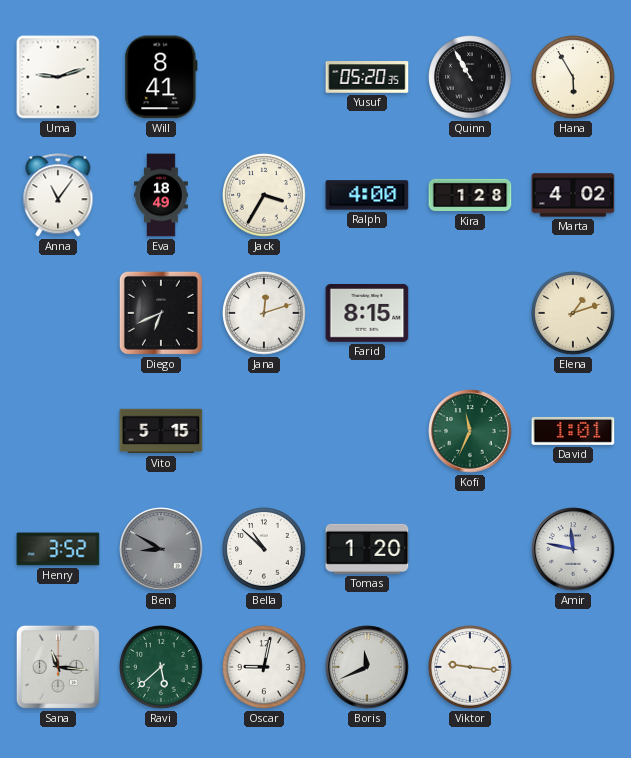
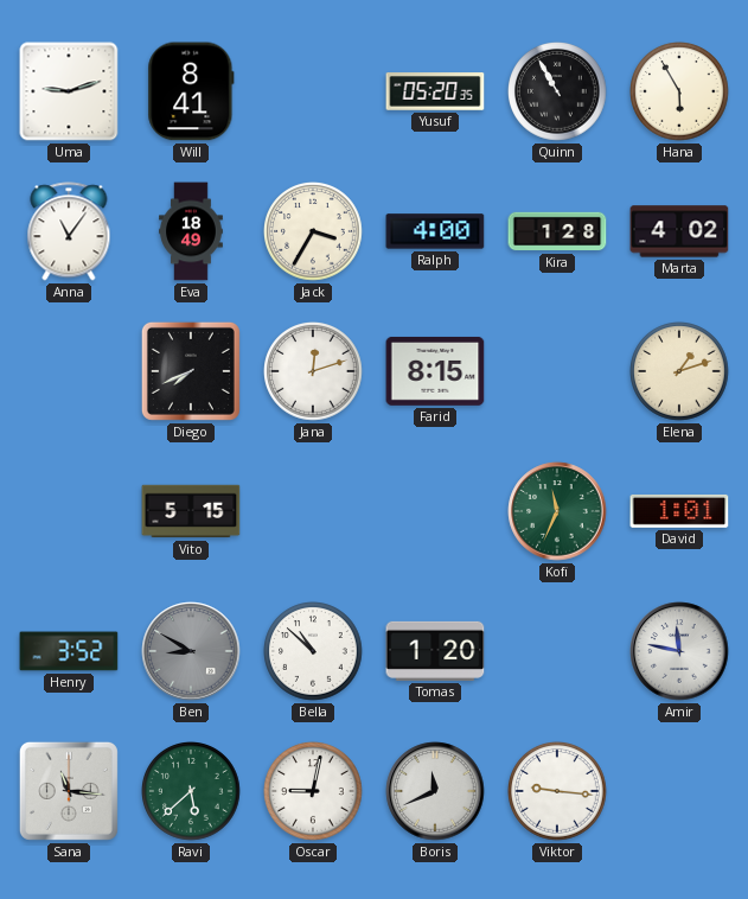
Diego: 6:41 -> 7:41
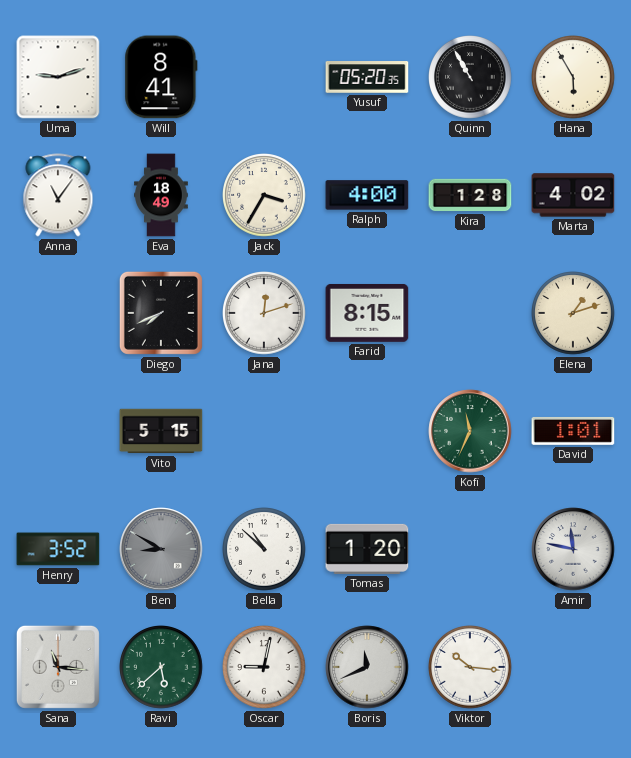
Viktor: 9:16 -> 10:16
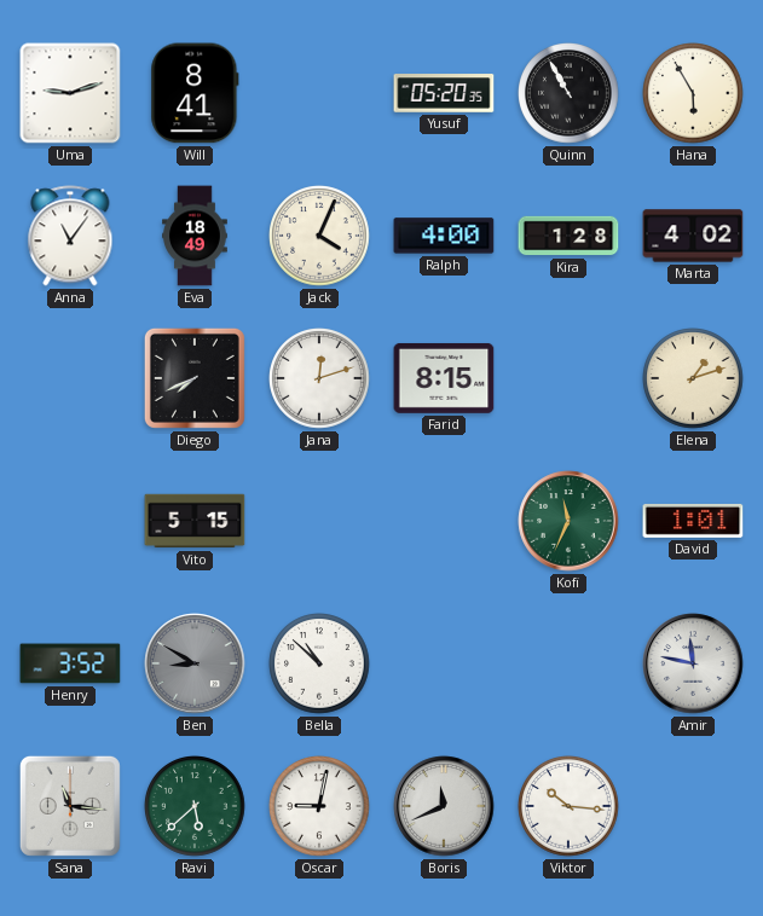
Jack: 3:35 -> 4:04
Tomas: 1:20 -> none
